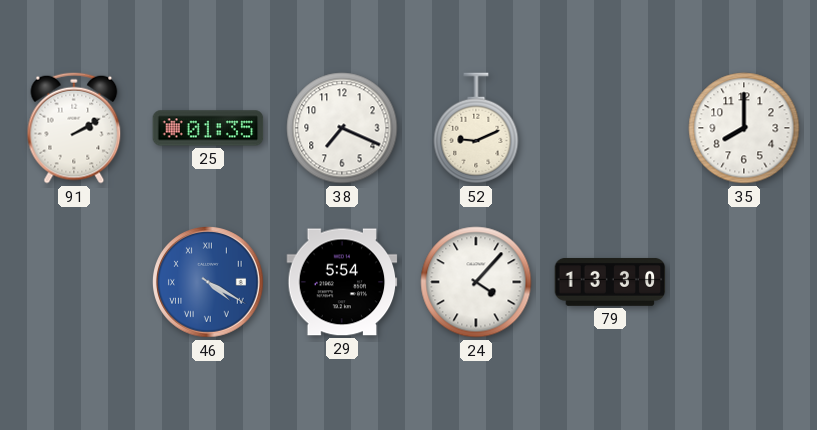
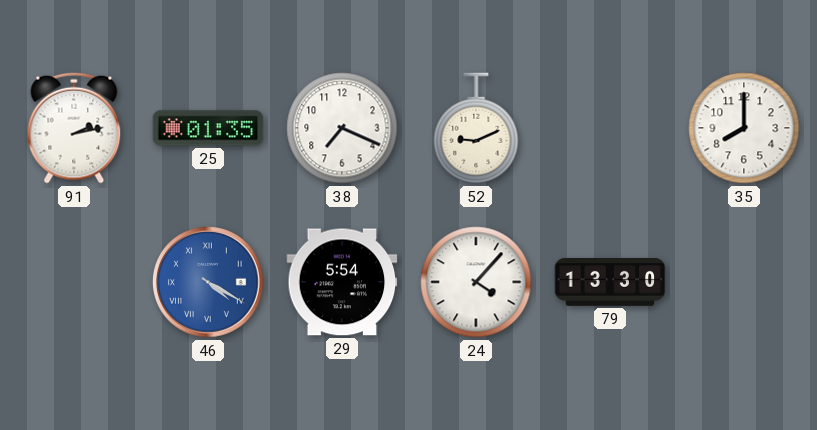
91: 2:10 -> 2:13
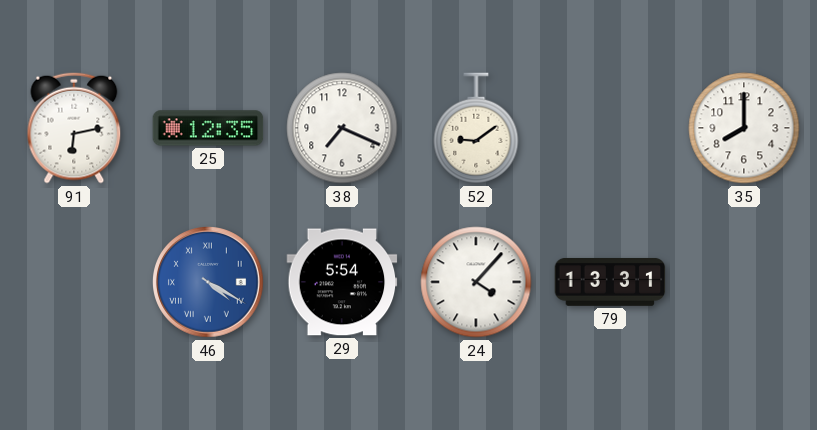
91: 2:13 -> 6:13
25: 01:35 -> 12:35
52: 9:11 -> 9:09
79: 13:30 -> 13:31
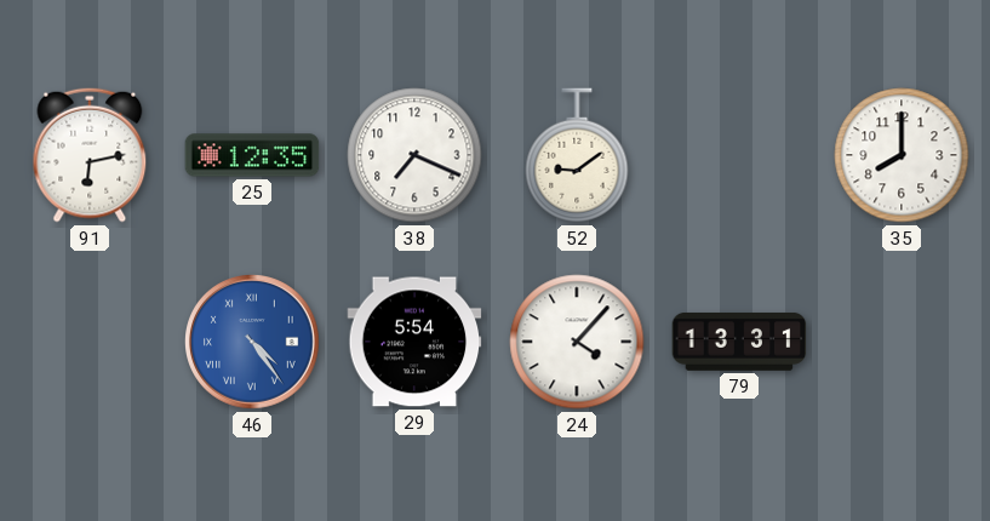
46: 4:20 -> 4:24
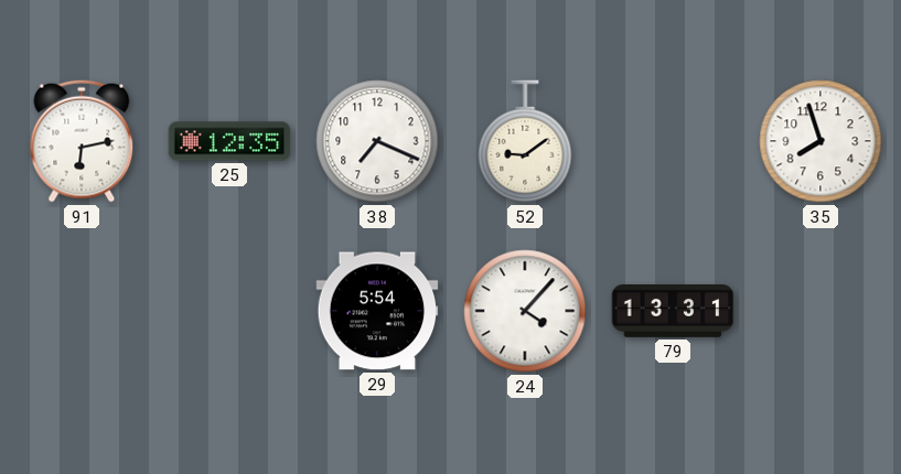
35: 8:00 -> 7:57
46: 4:24 -> none
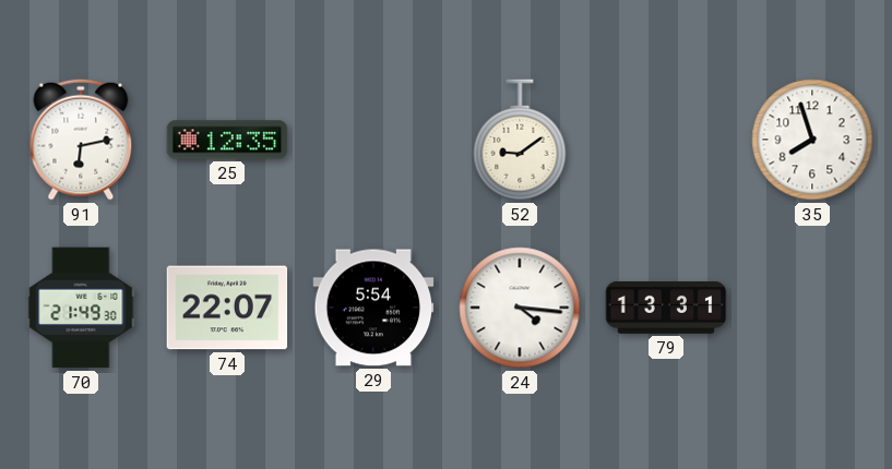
38: 7:19 -> none
70: none -> 21:49
74: none -> 22:07
24: 4:07 -> 4:16
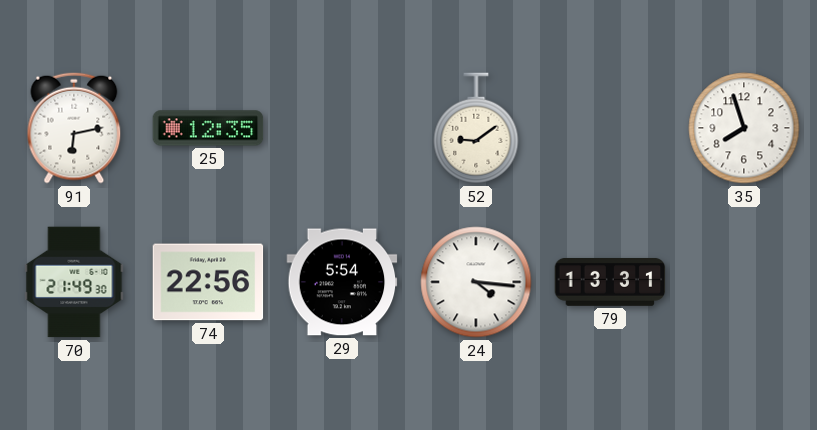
74: 22:07 -> 22:56
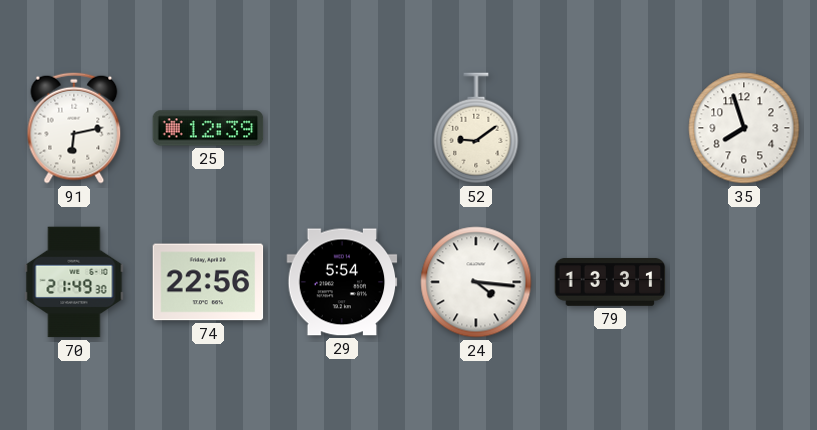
25: 12:35 -> 12:39
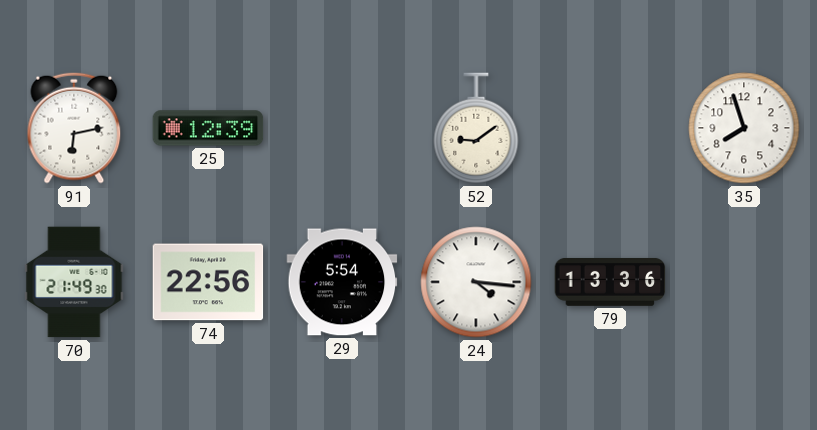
79: 13:31 -> 13:36
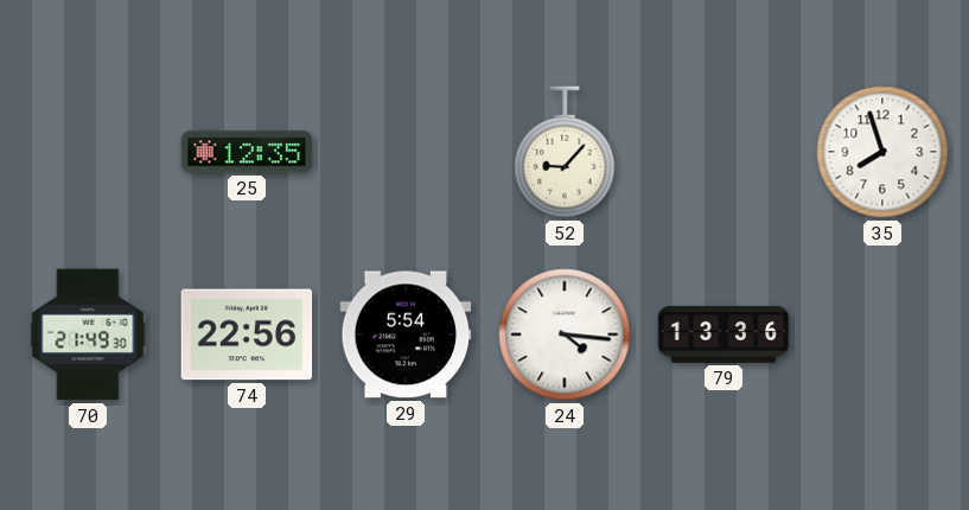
91: 6:13 -> none
25: 12:39 -> 12:35
52: 9:09 -> 9:07
